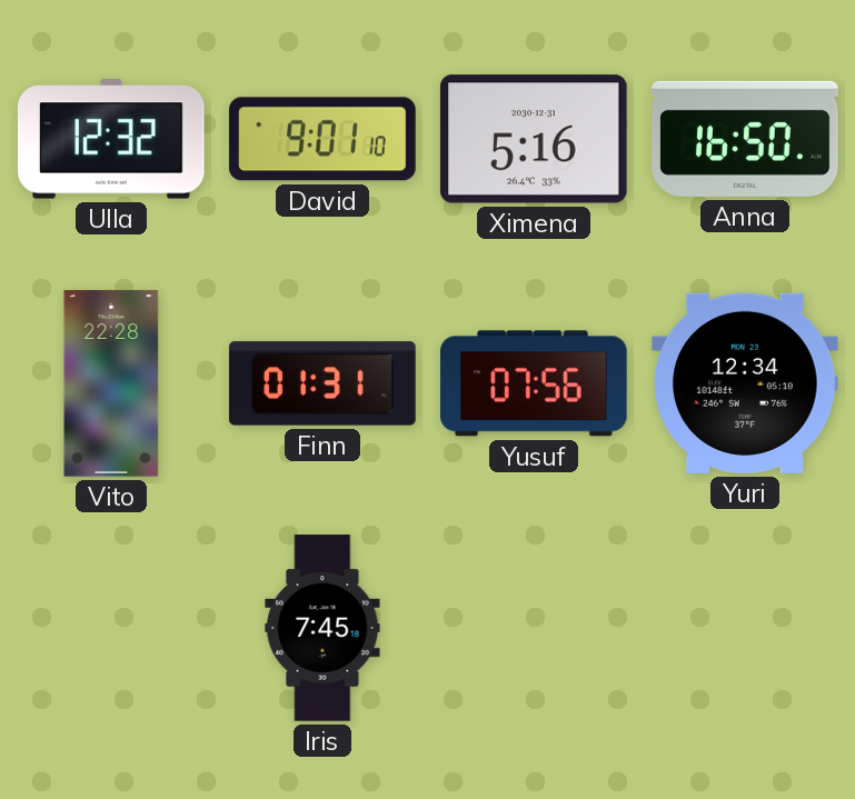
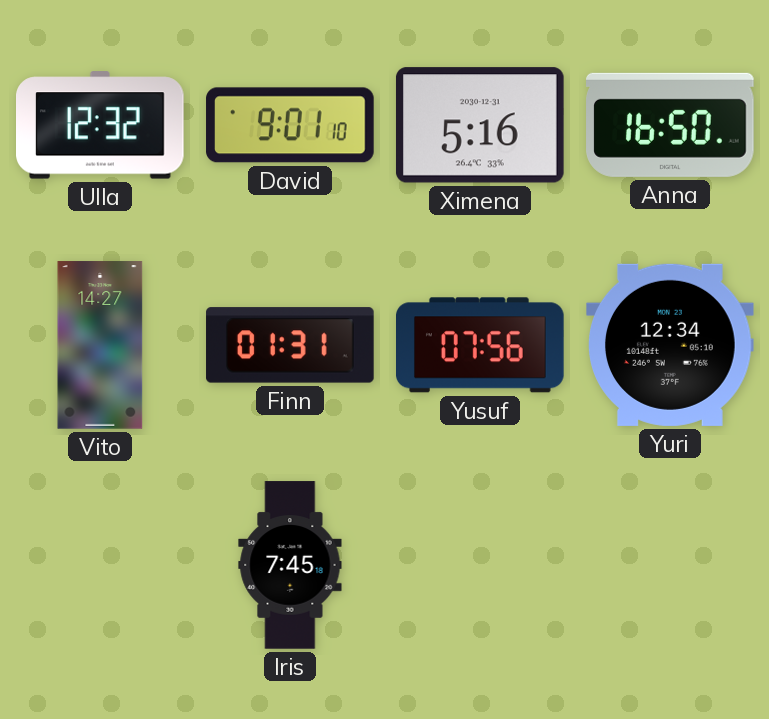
Vito: 22:28 -> 14:27
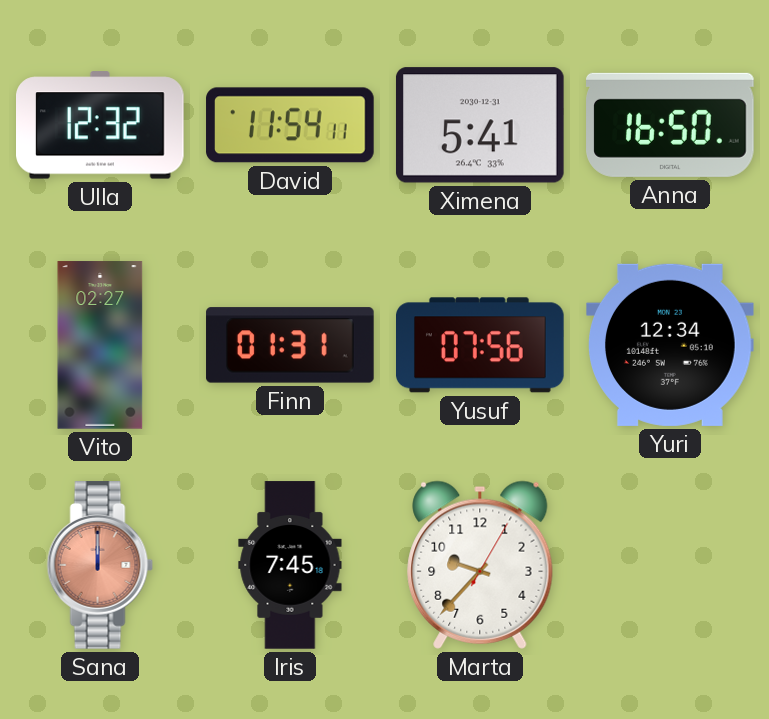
David: 9:01 -> 11:54
Ximena: 5:16 -> 5:41
Vito: 14:27 -> 02:27
Sana: none -> 12:00
Marta: none -> 9:37
